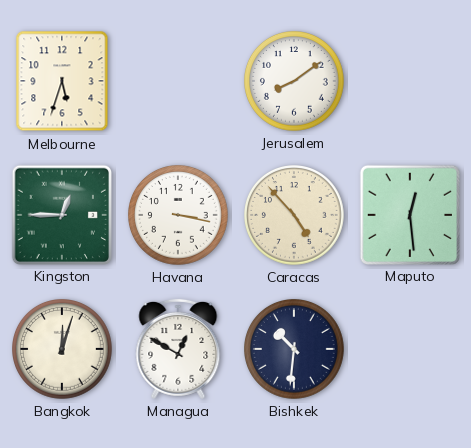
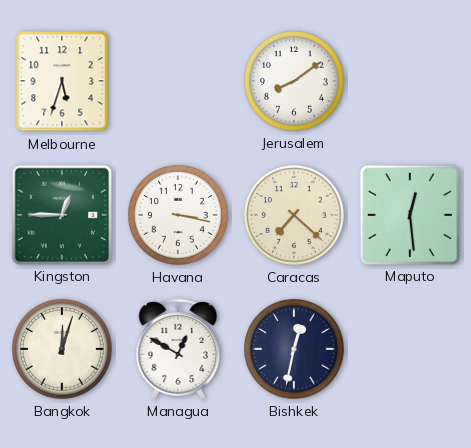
Caracas: 4:53 -> 7:22
Bishkek: 10:31 -> 12:32
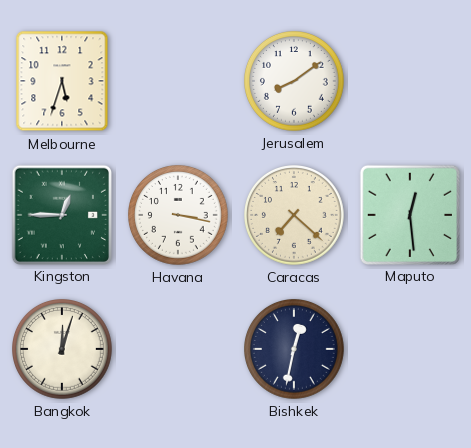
Managua: 12:50 -> none
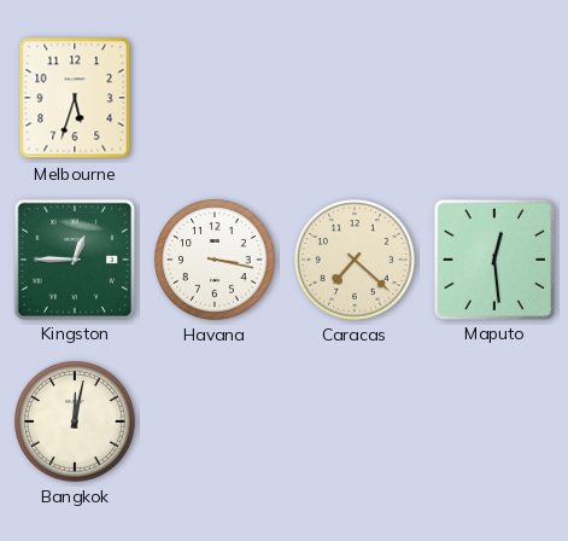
Jerusalem: 8:09 -> none
Bangkok: 12:03 -> 12:02
Bishkek: 12:32 -> none
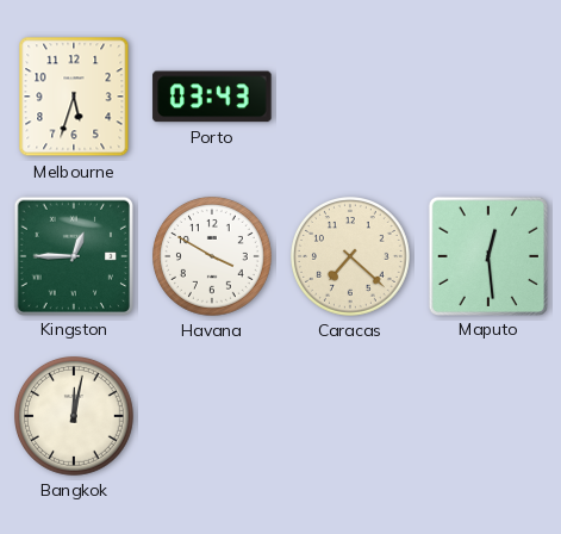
Porto: none -> 03:43
Havana: 3:17 -> 3:50
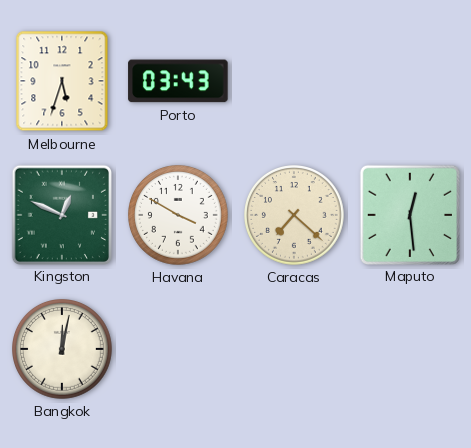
Kingston: 12:45 -> 12:49
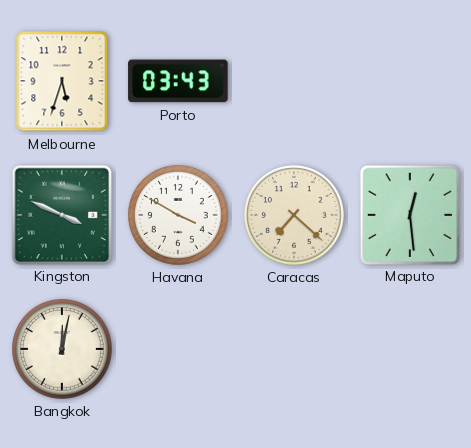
Kingston: 12:49 -> 3:49
